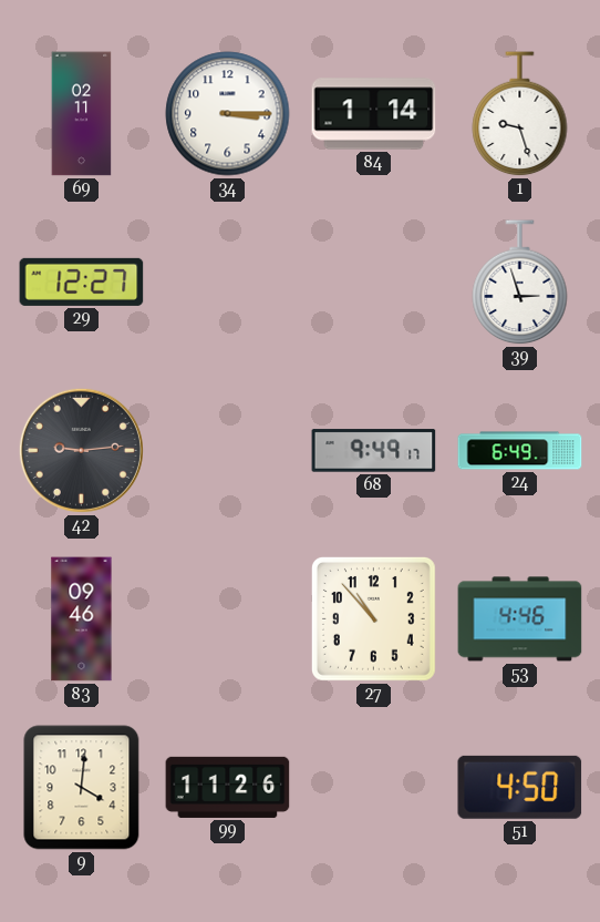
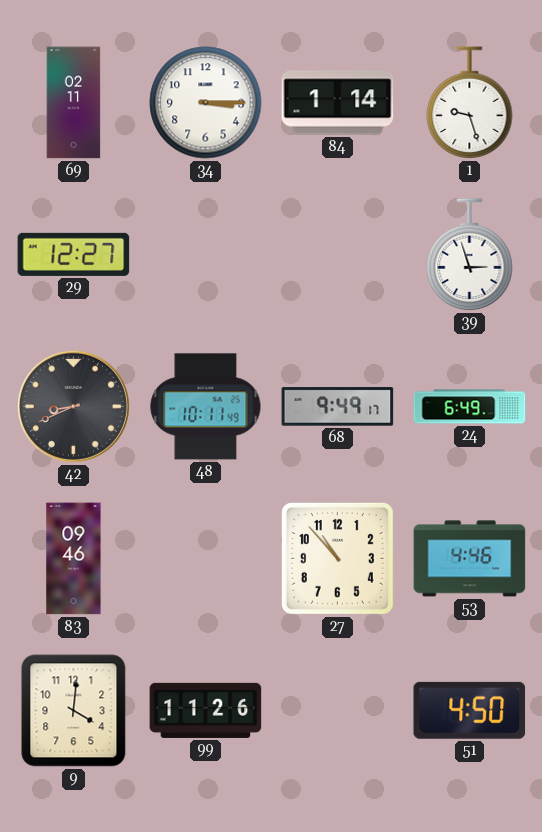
42: 9:14 -> 8:41
48: none -> 10:11
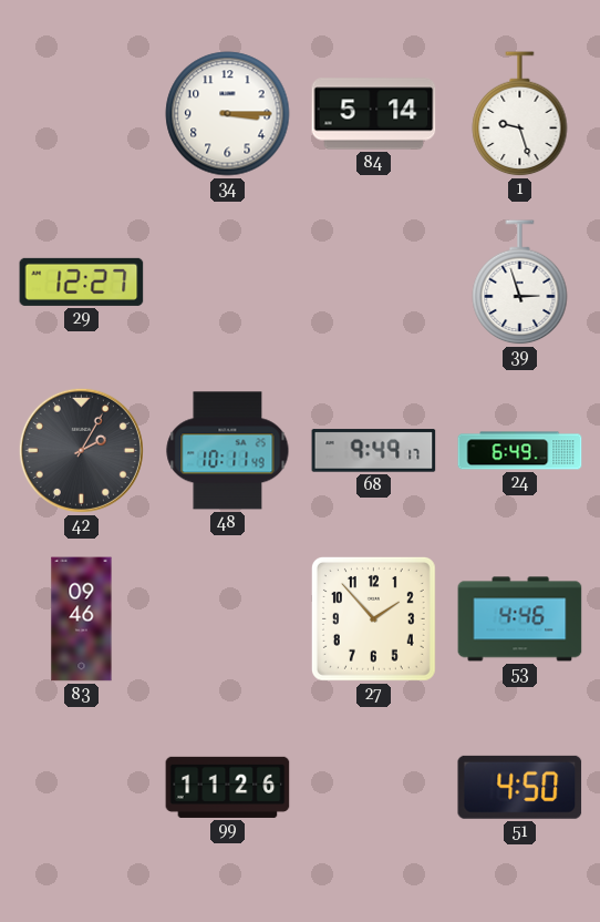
69: 02:11 -> none
84: 1:14 -> 5:14
42: 8:41 -> 2:05
27: 10:53 -> 1:53
9: 4:01 -> none
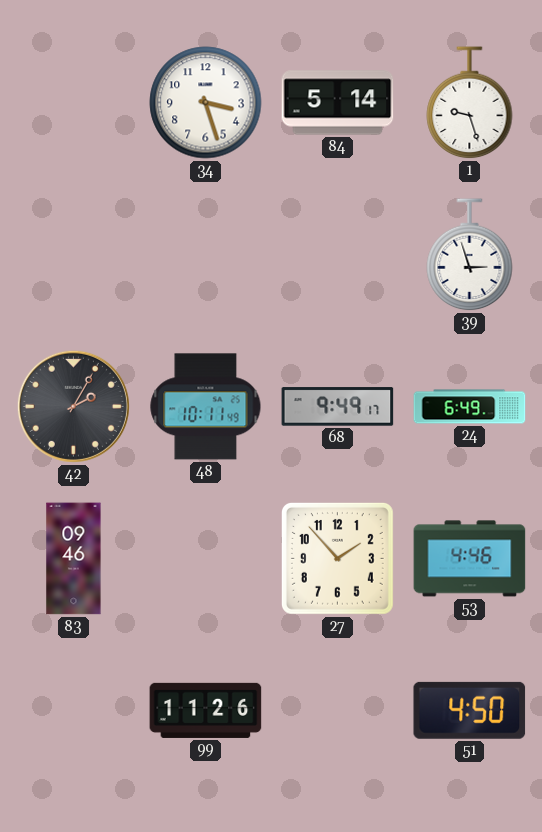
34: 3:15 -> 3:27
29: 12:27 -> none
